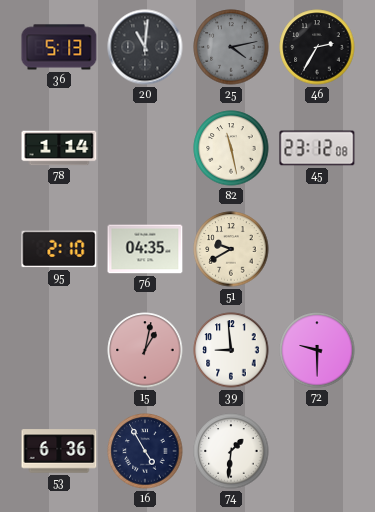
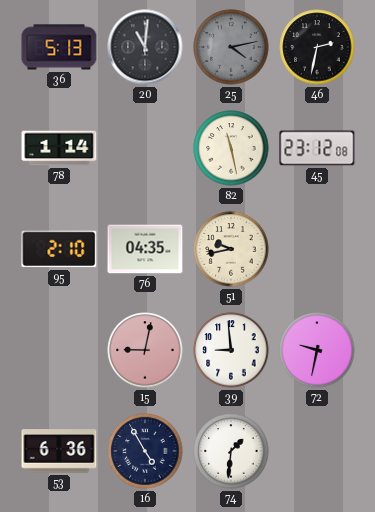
46: 2:35 -> 2:32
51: 9:40 -> 9:43
15: 1:02 -> 9:02
72: 9:30 -> 9:32
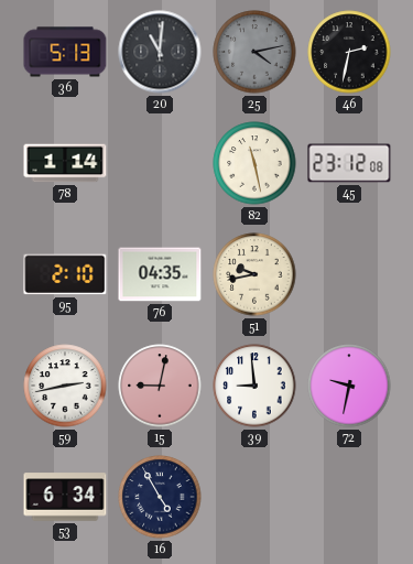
59: none -> 2:43
53: 6:36 -> 6:34
74: 1:31 -> none
